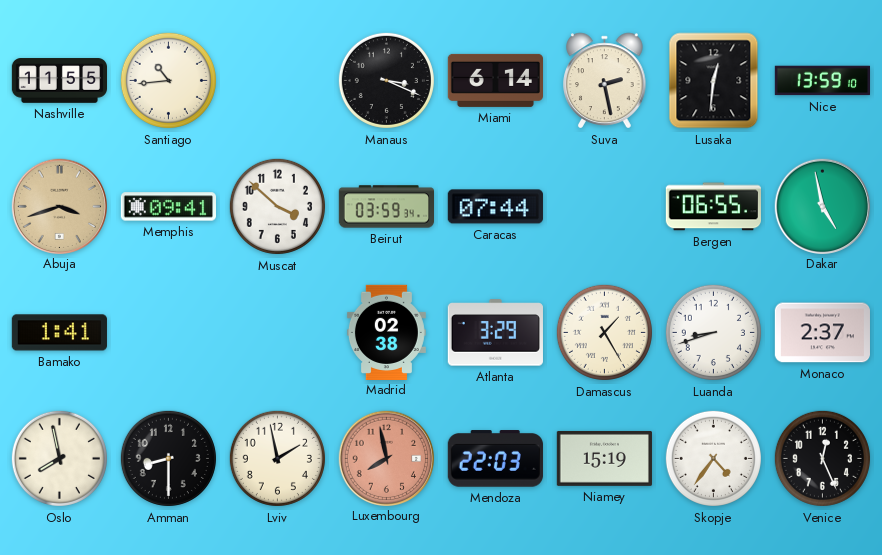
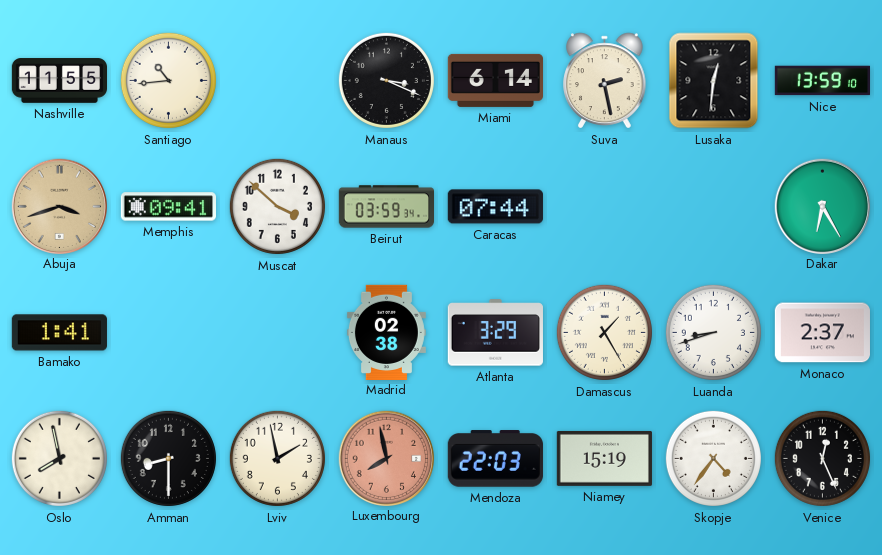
Bergen: 06:55 -> none
Dakar: 4:58 -> 6:25
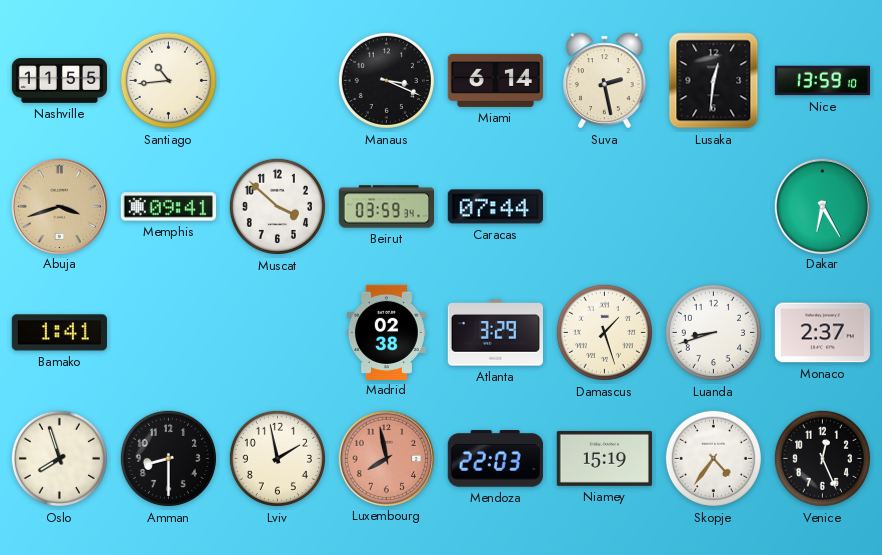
Damascus: 1:25 -> 1:27
Oslo: 7:58 -> 7:57
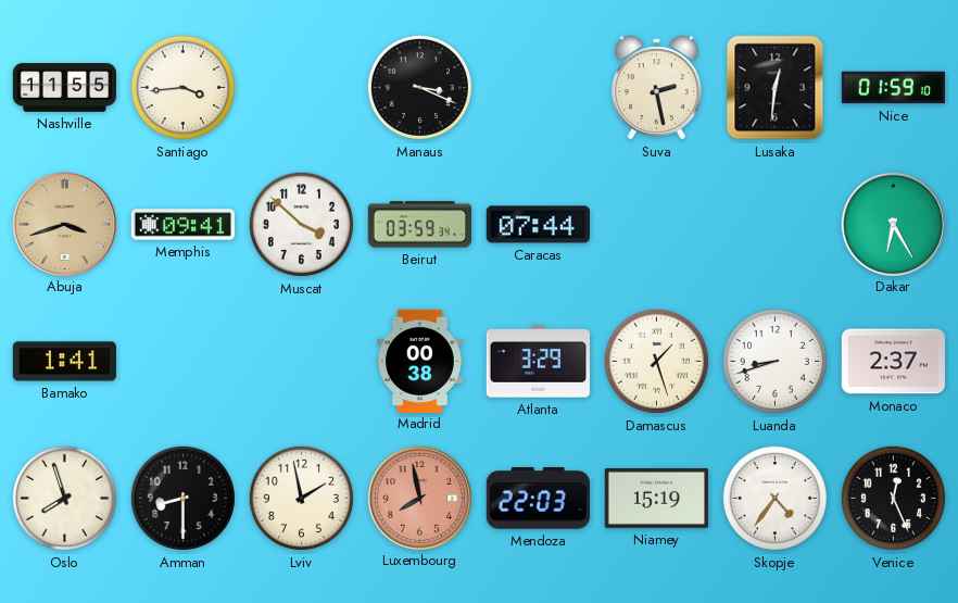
Santiago: 10:44 -> 3:44
Miami: 6:14 -> none
Nice: 13:59 -> 01:59
Madrid: 02:38 -> 00:38
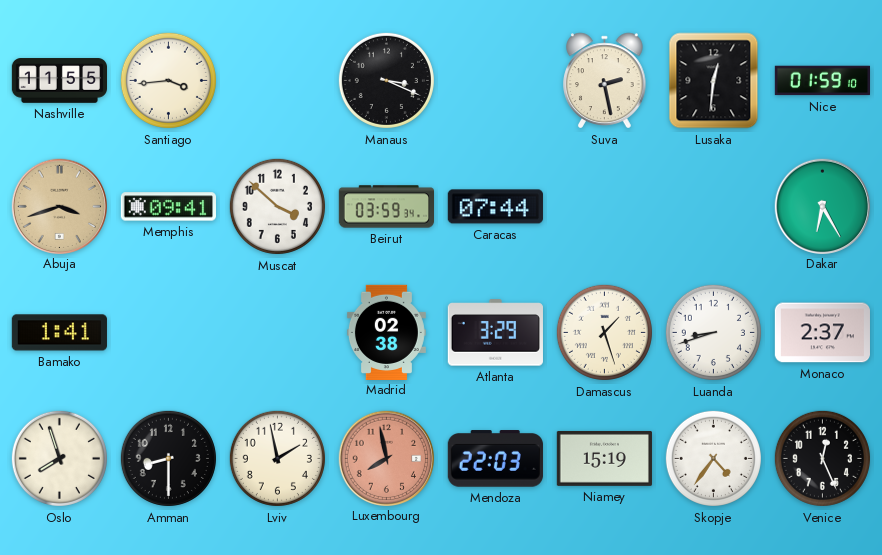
Madrid: 00:38 -> 02:38
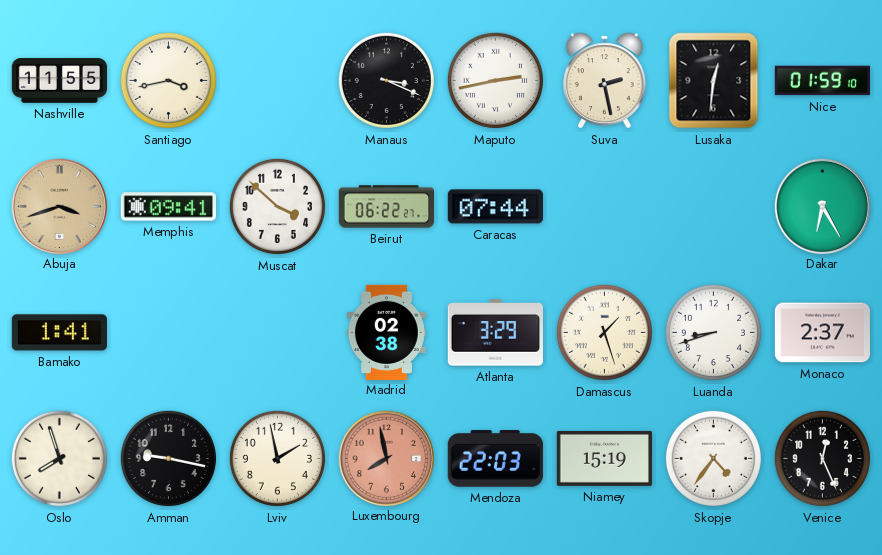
Santiago: 3:44 -> 3:43
Maputo: none -> 2:43
Beirut: 03:59 -> 06:22
Amman: 8:30 -> 9:17
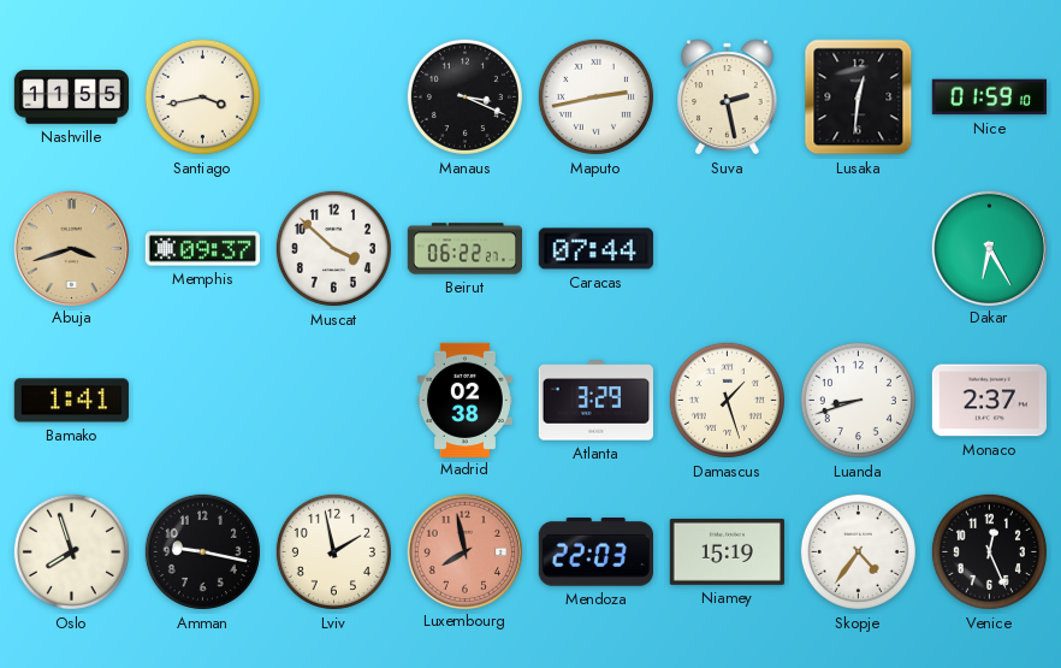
Memphis: 09:41 -> 09:37
